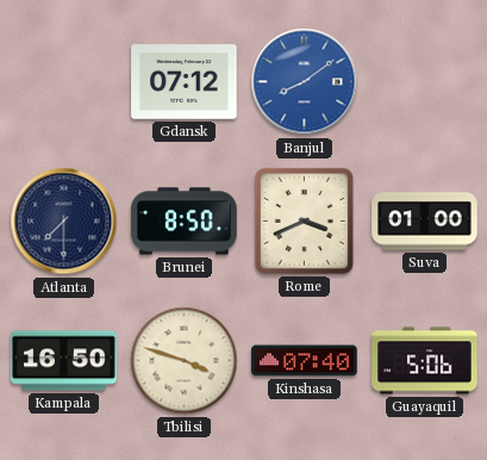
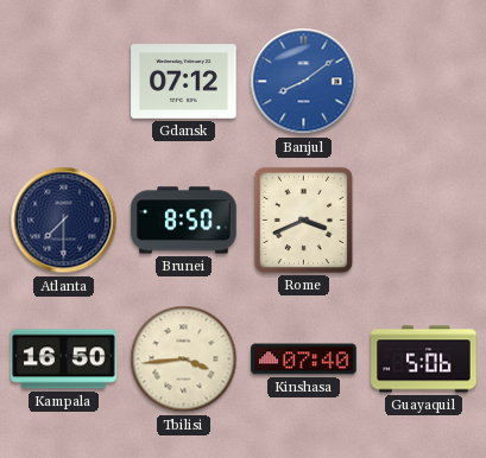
Suva: 01:00 -> none
Tbilisi: 3:48 -> 3:44
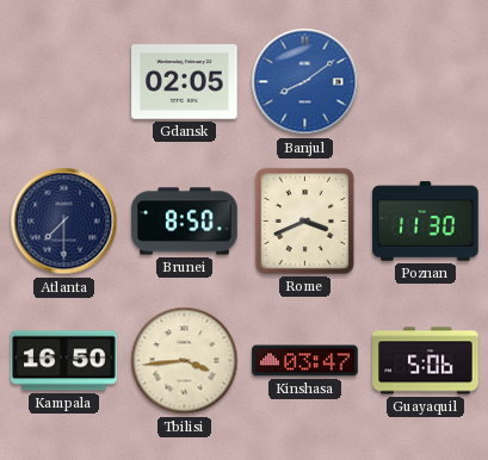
Gdansk: 07:12 -> 02:05
Poznan: none -> 11:30
Kinshasa: 07:40 -> 03:47
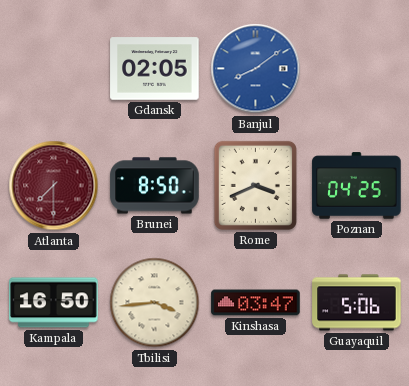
Atlanta dial: navy -> burgundy
Poznan: 11:30 -> 04:25
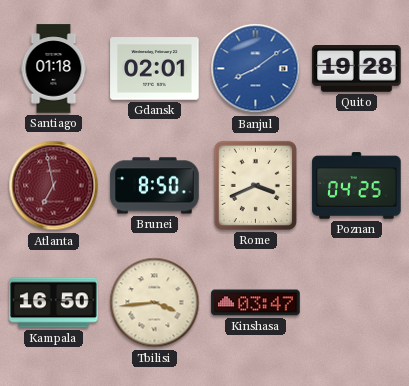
Santiago: none -> 01:18
Gdansk: 02:05 -> 02:01
Quito: none -> 19:28
Atlanta: 7:30 -> 6:58
Guayaquil: 5:06 -> none
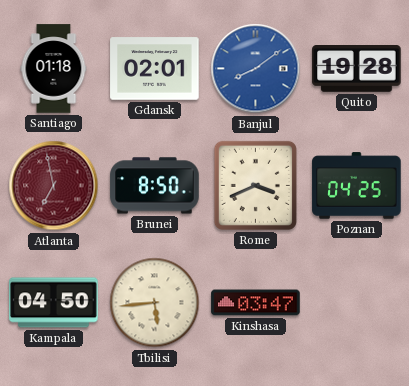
Kampala: 16:50 -> 04:50
Tbilisi: 3:44 -> 5:44
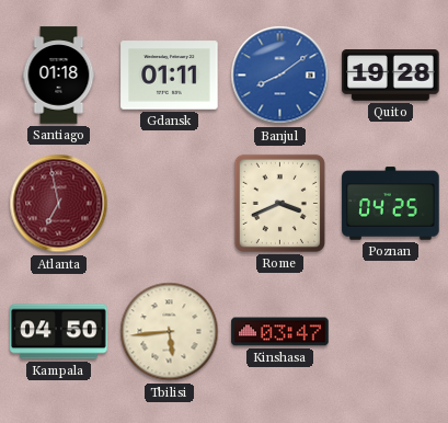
Gdansk: 02:01 -> 01:11
Brunei: 8:50 -> none
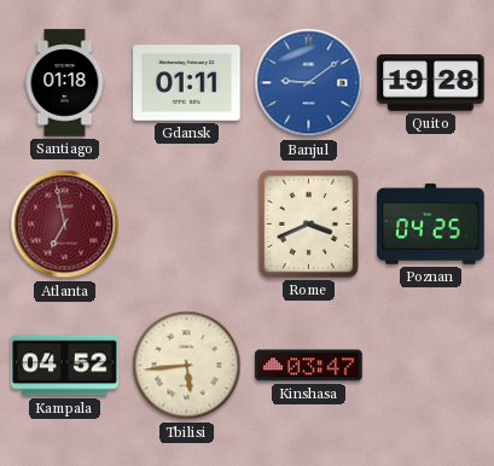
Banjul: 8:09 -> 9:09
Kampala: 04:50 -> 04:52
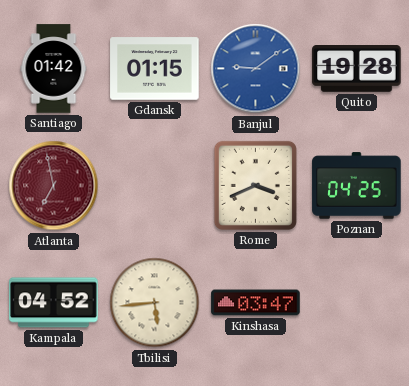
Santiago: 01:18 -> 01:42
Gdansk: 01:11 -> 01:15
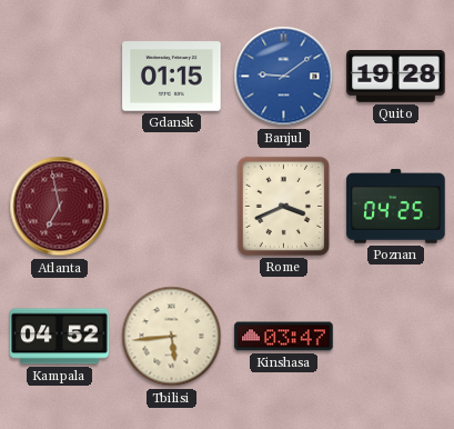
Santiago: 01:42 -> none
